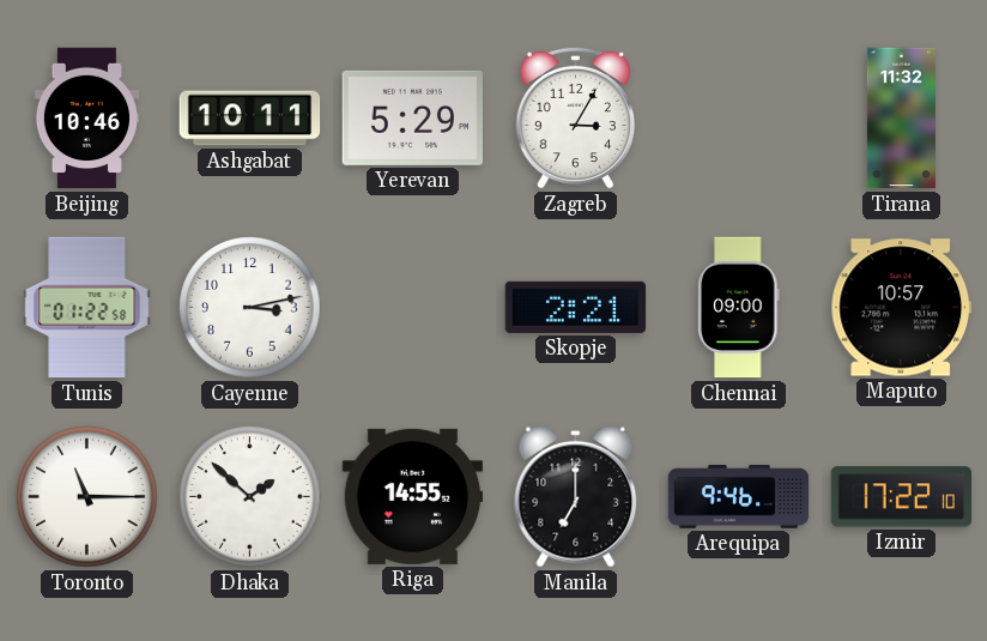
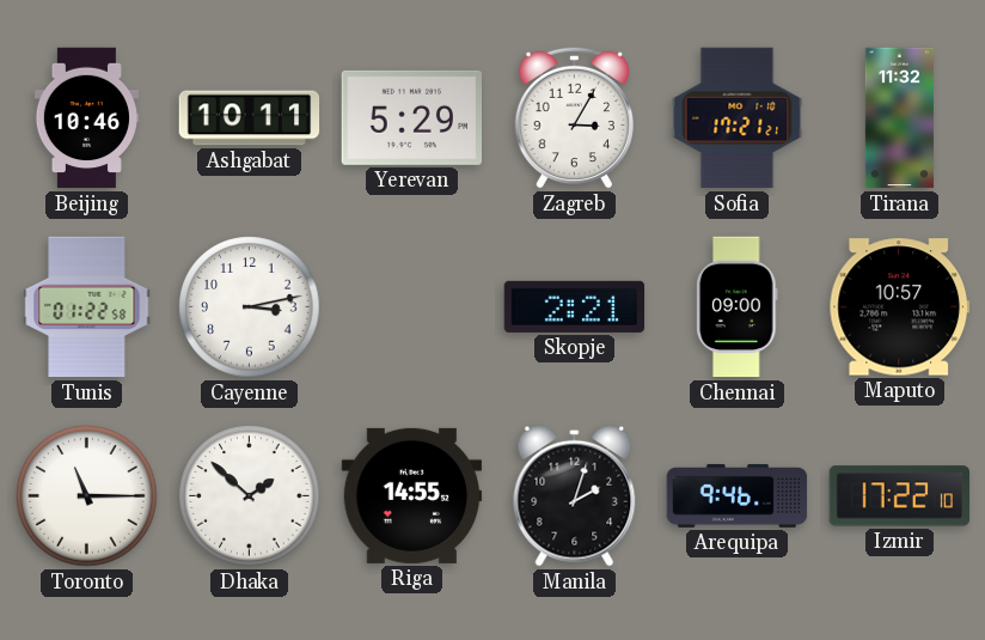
Sofia: none -> 17:21
Manila: 7:00 -> 2:03
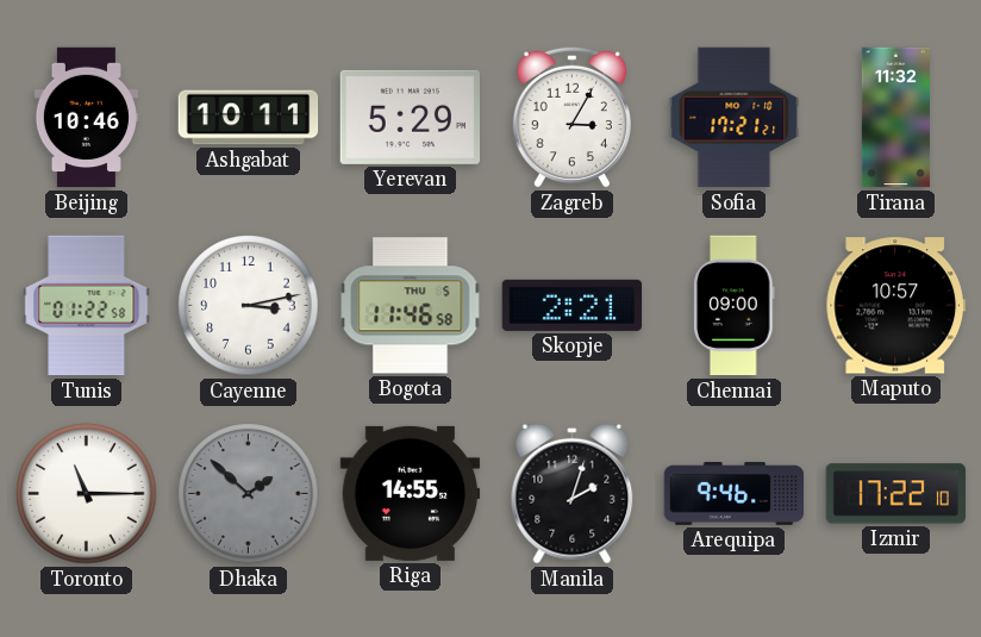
Bogota: none -> 11:46
Dhaka dial: white -> grey
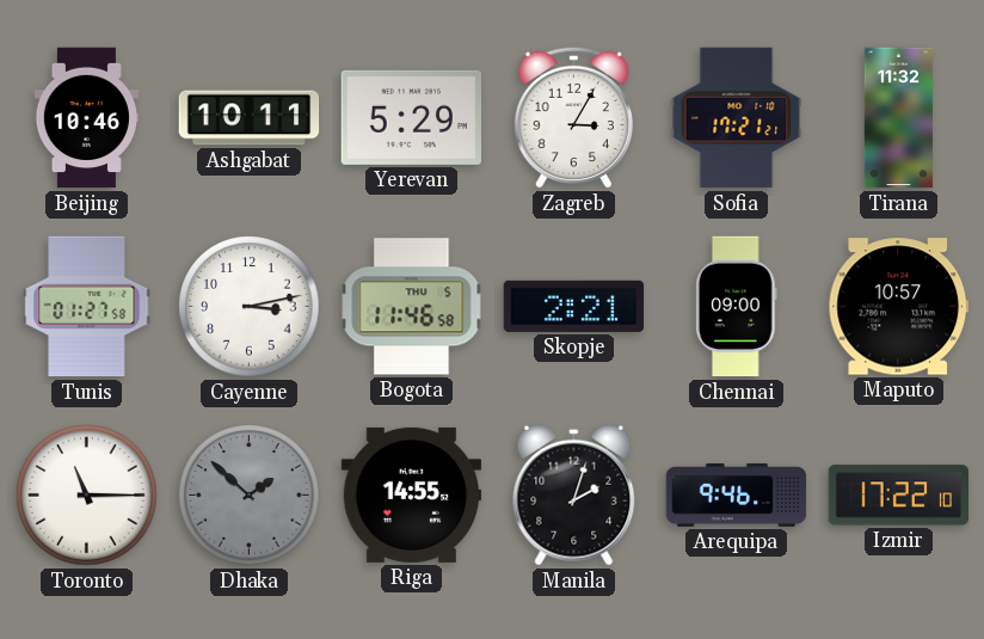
Tunis: 01:22 -> 01:27
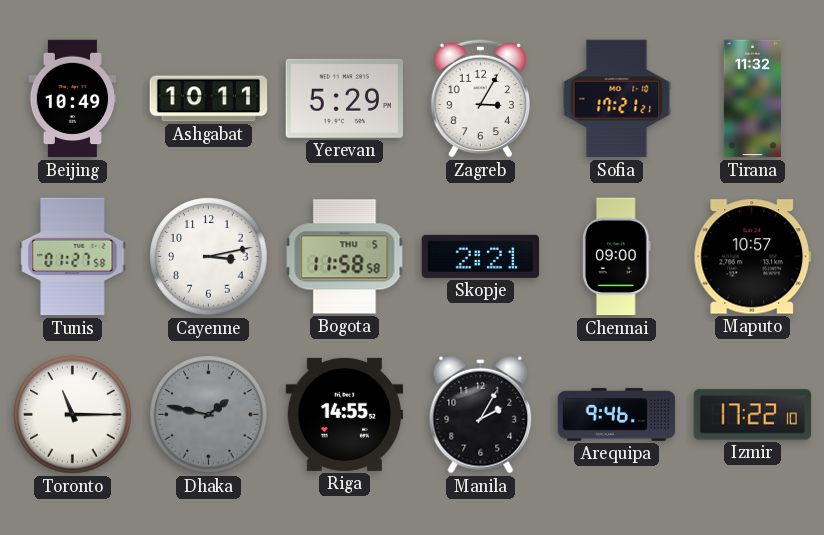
Beijing: 10:46 -> 10:49
Bogota: 11:46 -> 11:58
Dhaka: 1:52 -> 1:47
Manila: 2:03 -> 2:05
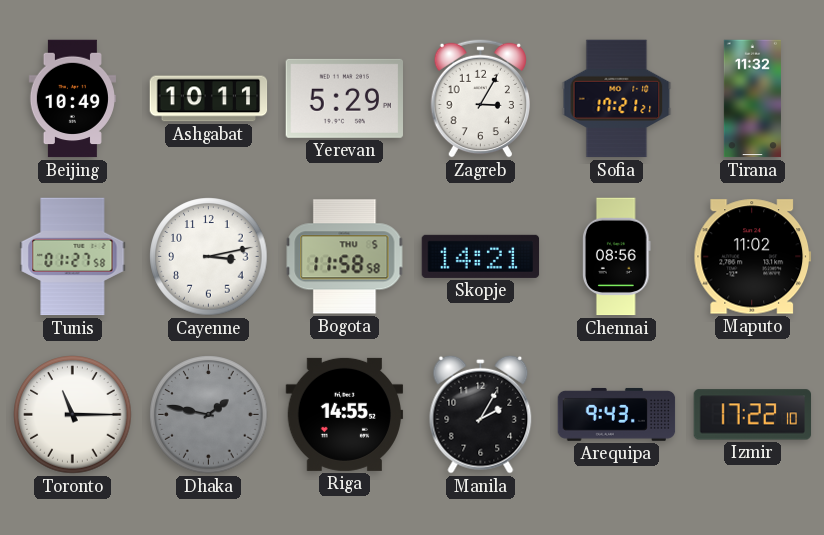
Skopje: 2:21 -> 14:21
Chennai: 09:00 -> 08:56
Maputo: 10:57 -> 11:02
Arequipa: 9:46 -> 9:43
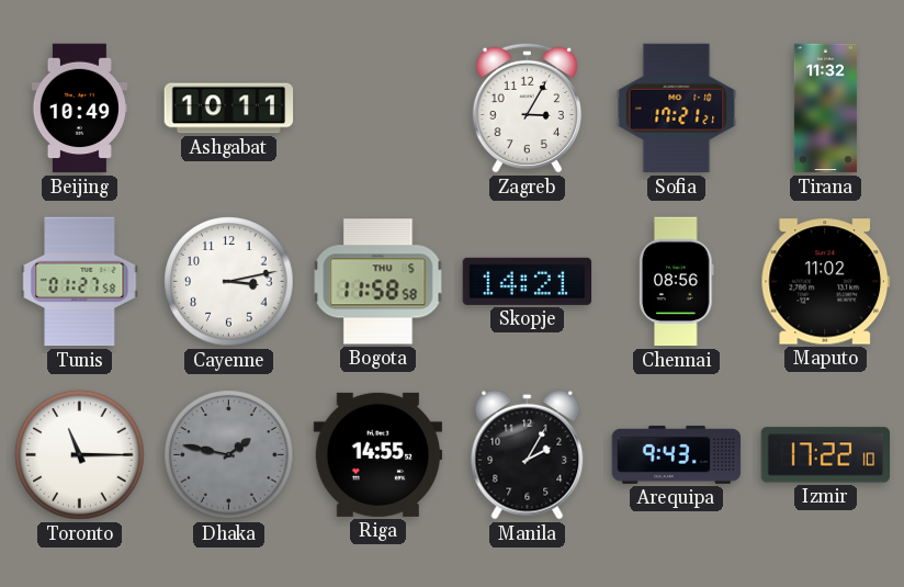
Yerevan: 5:29 -> none
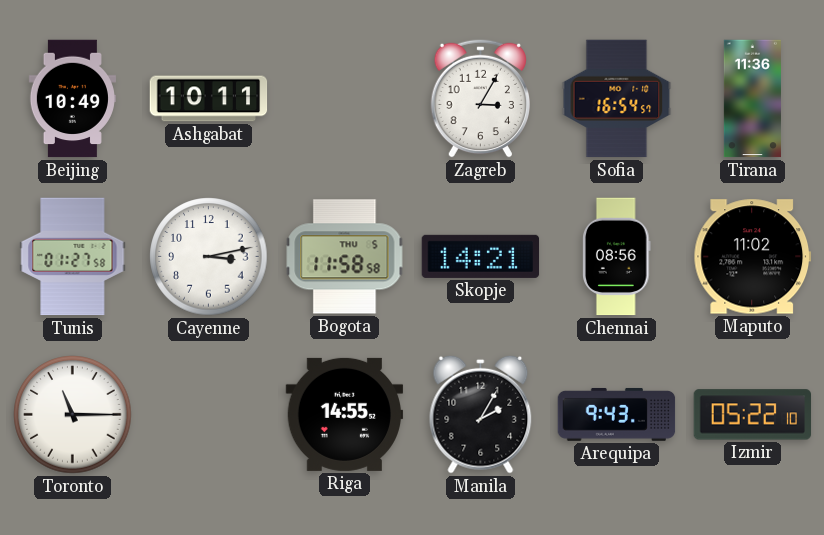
Sofia: 17:21 -> 16:54
Tirana: 11:32 -> 11:36
Dhaka: 1:47 -> none
Izmir: 17:22 -> 05:22
